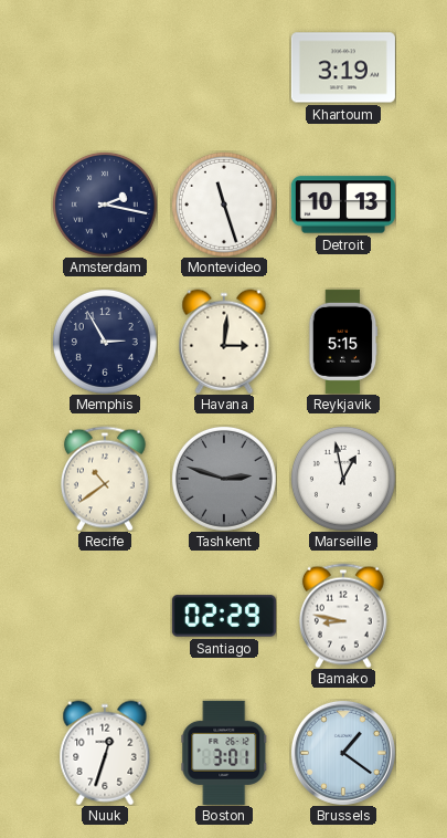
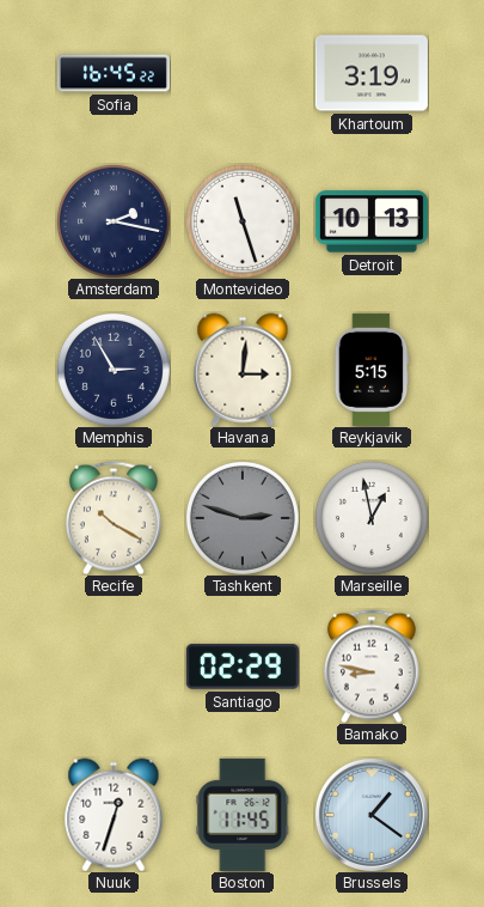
Sofia: none -> 16:45
Recife: 10:39 -> 10:20
Boston: 3:01 -> 11:45
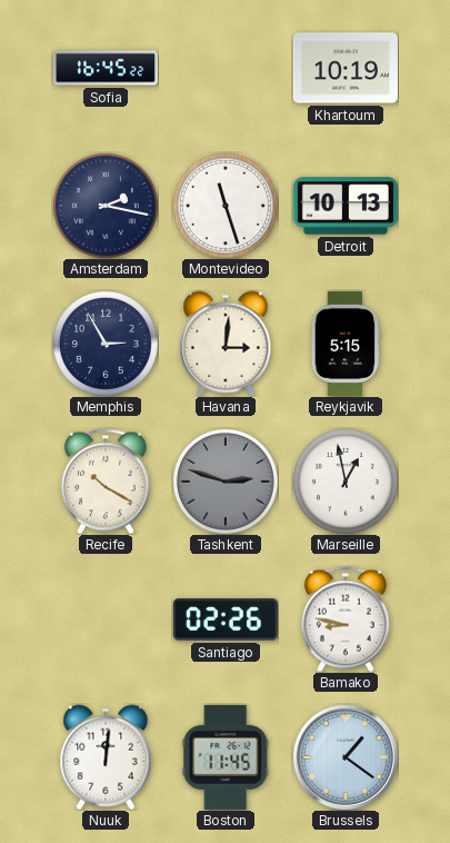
Khartoum: 3:19 -> 10:19
Santiago: 02:29 -> 02:26
Nuuk: 12:33 -> 12:01
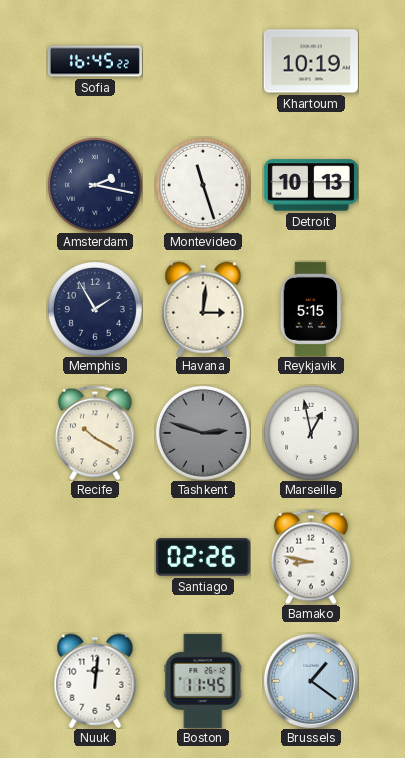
Memphis: 2:55 -> 1:55
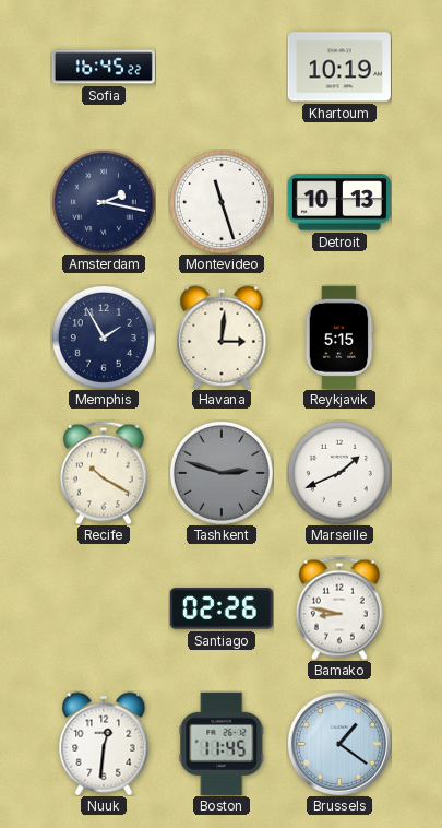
Marseille: 12:58 -> 1:41
Nuuk: 12:01 -> 12:31
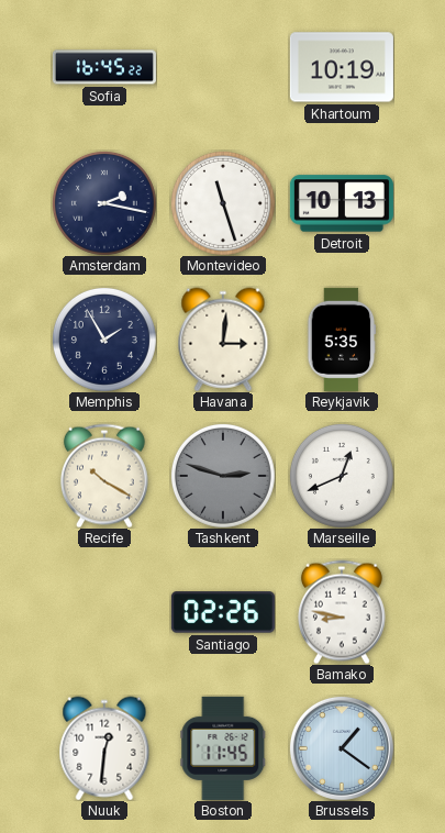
Reykjavik: 5:15 -> 5:35
Marseille: 1:41 -> 12:41
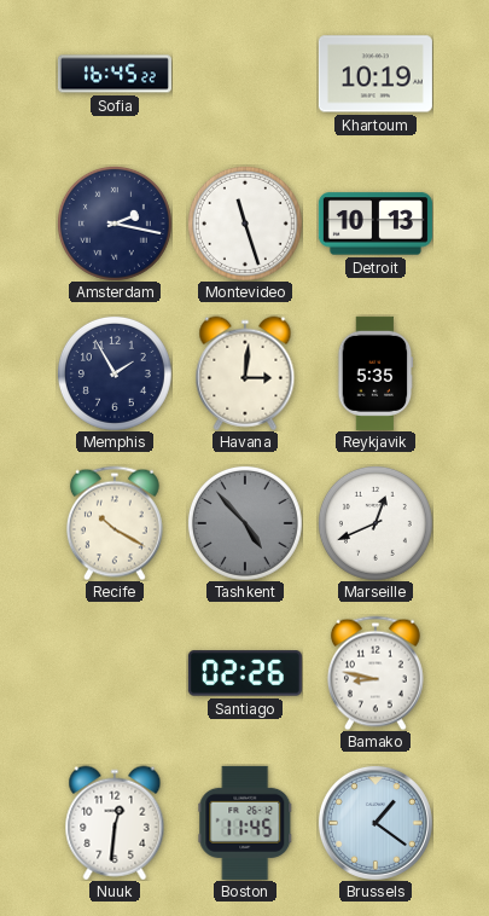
Tashkent: 2:48 -> 4:53
